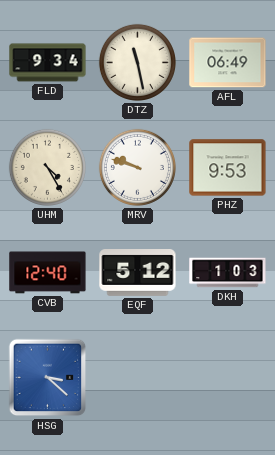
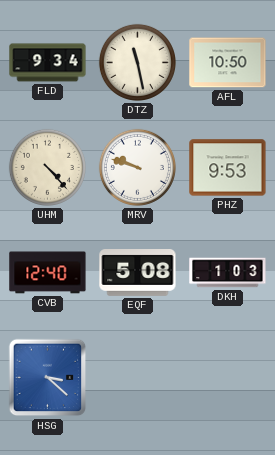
AFL: 06:49 -> 10:50
UHM: 4:25 -> 4:23
EQF: 5:12 -> 5:08
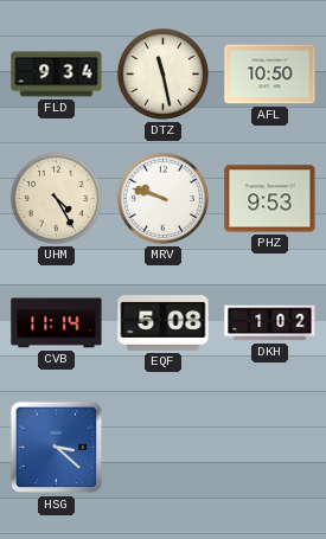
UHM: 4:23 -> 4:25
CVB: 12:40 -> 11:14
DKH: 1:03 -> 1:02
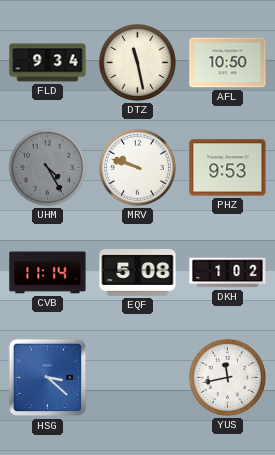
UHM dial: cream -> grey
YUS: none -> 11:43
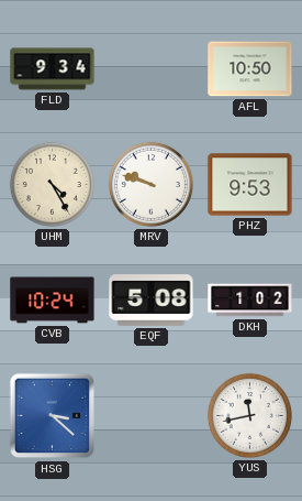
DTZ: 11:28 -> none
UHM dial: grey -> cream
CVB: 11:14 -> 10:24
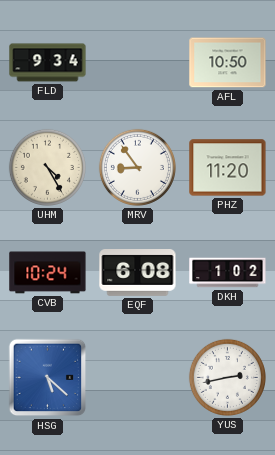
MRV: 9:48 -> 8:54
PHZ: 9:53 -> 11:20
EQF: 5:08 -> 6:08
HSG: 3:22 -> 5:22
YUS: 11:43 -> 2:43
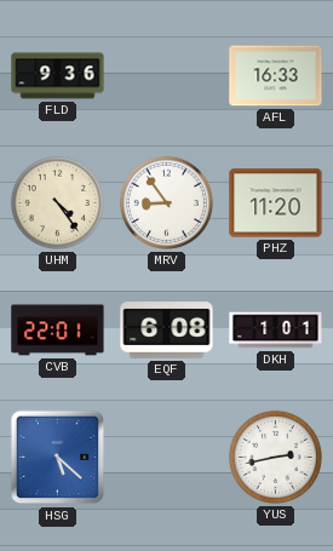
FLD: 9:34 -> 9:36
AFL: 10:50 -> 16:33
UHM: 4:25 -> 4:24
CVB: 10:24 -> 22:01
DKH: 1:02 -> 1:01
